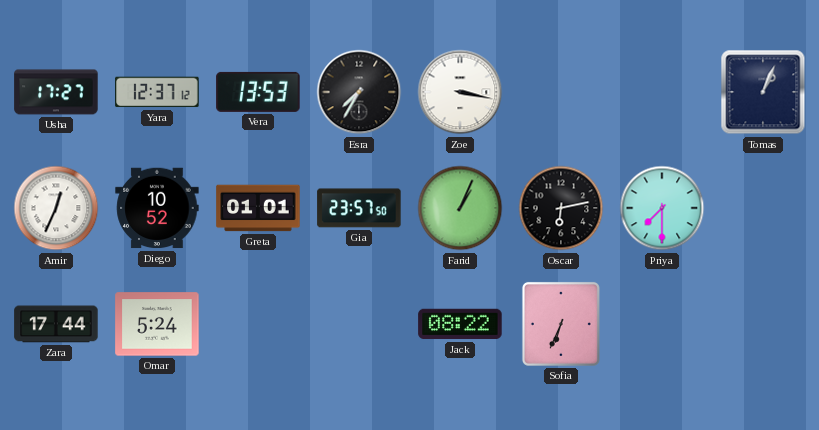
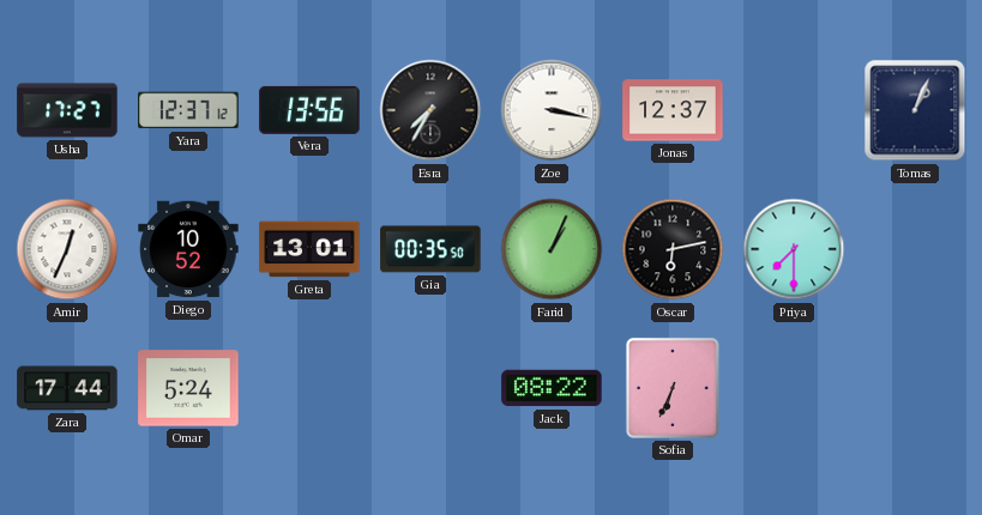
Vera: 13:53 -> 13:56
Jonas: none -> 12:37
Greta: 01:01 -> 13:01
Gia: 23:57 -> 00:35
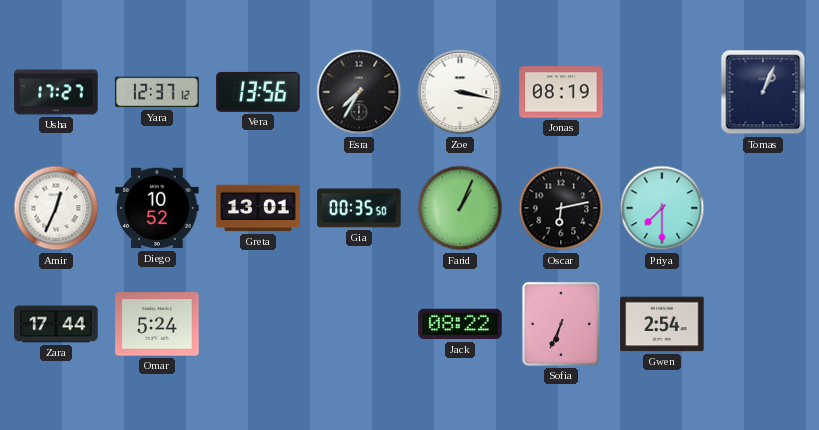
Jonas: 12:37 -> 08:19
Gwen: none -> 2:54
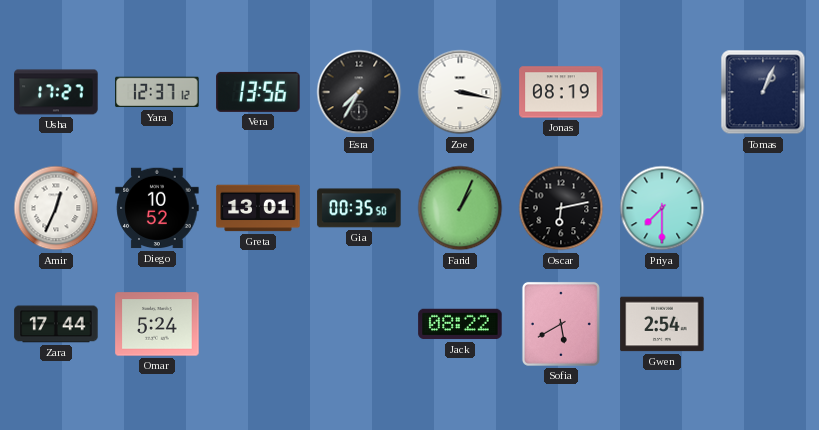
Sofia: 6:34 -> 5:40
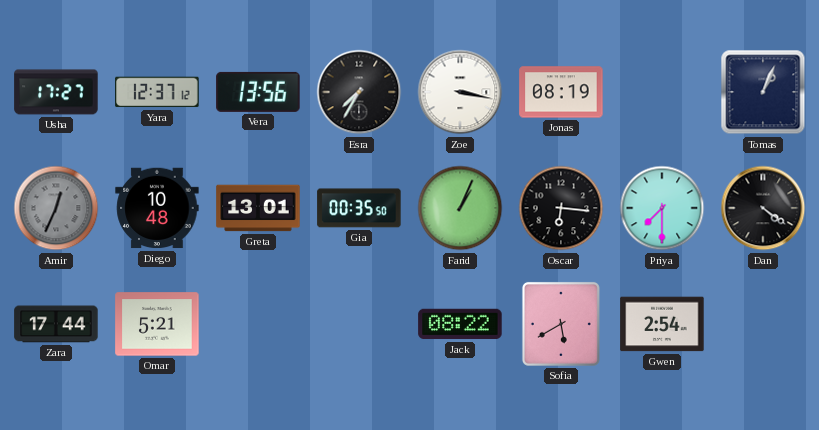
Amir dial: white -> grey
Diego: 10:52 -> 10:48
Oscar: 6:13 -> 6:16
Dan: none -> 4:21
Omar: 5:24 -> 5:21
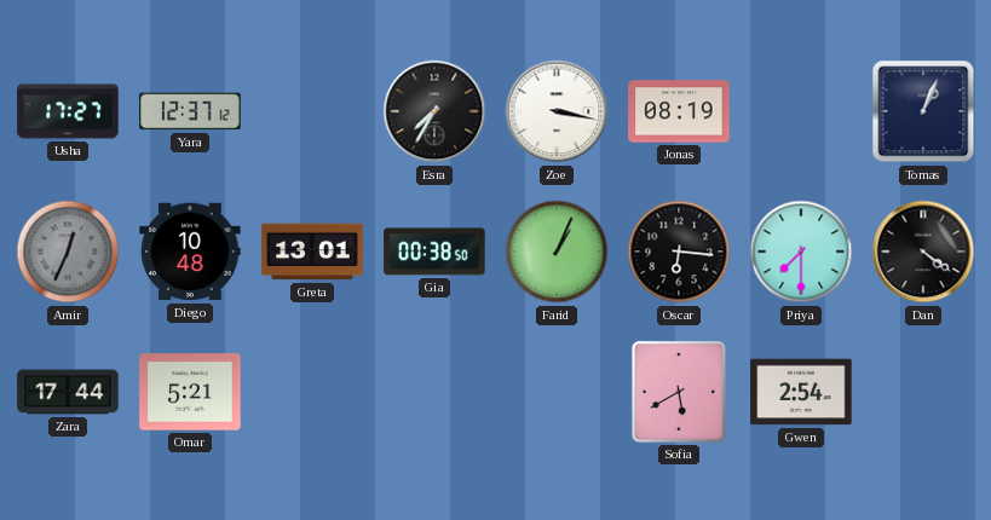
Vera: 13:56 -> none
Gia: 00:35 -> 00:38
Jack: 08:22 -> none
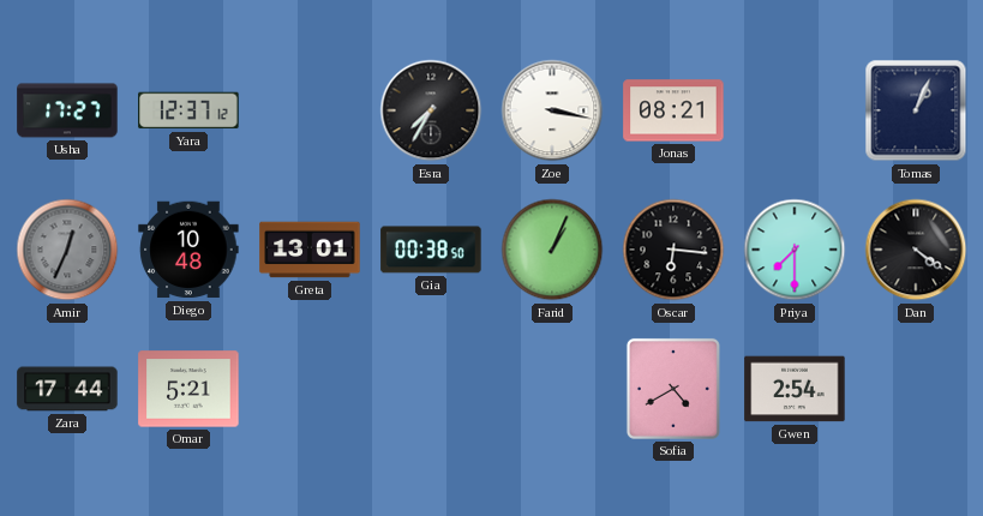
Jonas: 08:19 -> 08:21
Sofia: 5:40 -> 4:40
